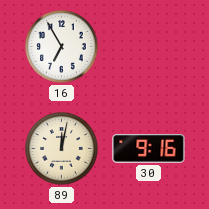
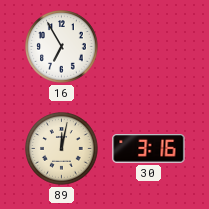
30: 9:16 -> 3:16
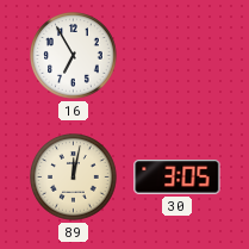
30: 3:16 -> 3:05
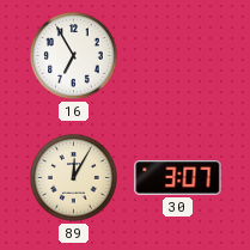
89: 12:02 -> 12:05
30: 3:05 -> 3:07
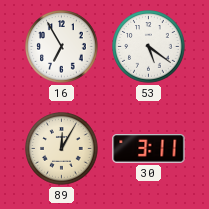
53: none -> 5:21
30: 3:07 -> 3:11
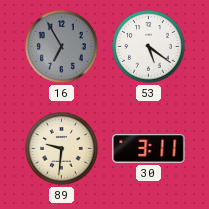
16 dial: white -> grey
89: 12:05 -> 9:31
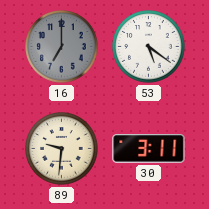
16: 6:55 -> 7:00
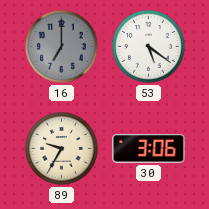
89: 9:31 -> 9:35
30: 3:11 -> 3:06
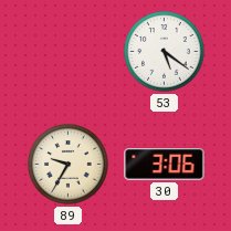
16: 7:00 -> none
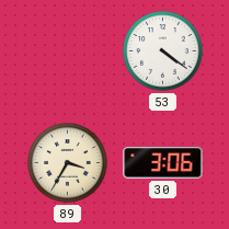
53: 5:21 -> 4:21
89: 9:35 -> 3:35
